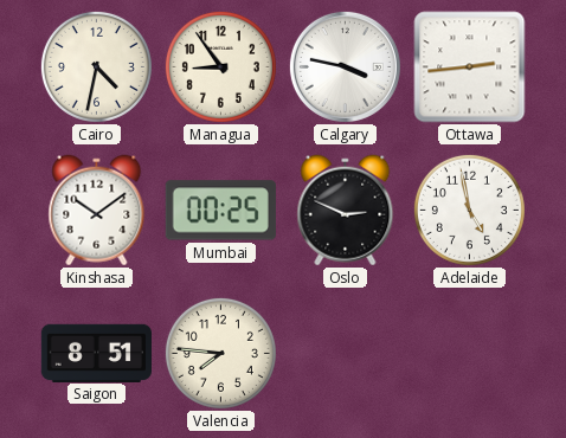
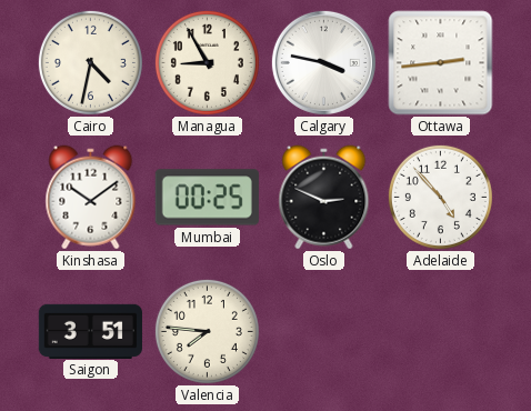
Managua: 8:54 -> 8:55
Adelaide: 4:58 -> 4:53
Saigon: 8:51 -> 3:51
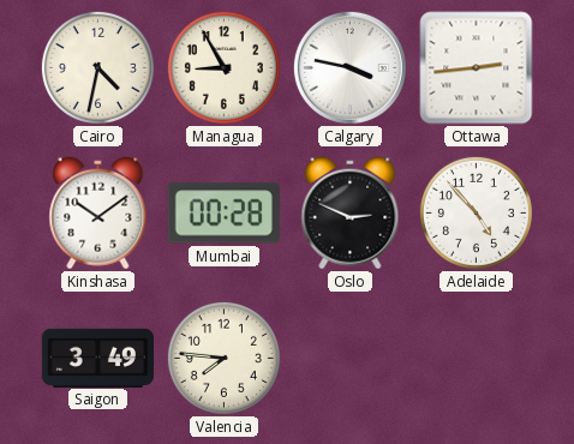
Mumbai: 00:25 -> 00:28
Saigon: 3:51 -> 3:49
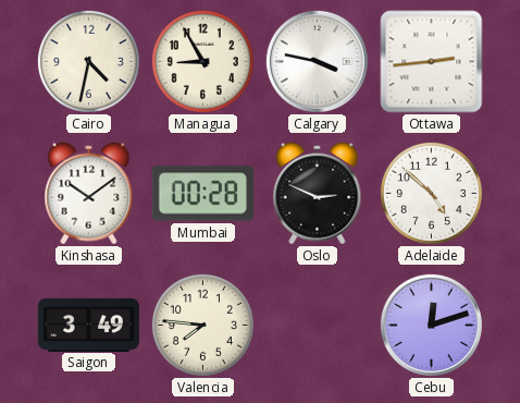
Adelaide: 4:53 -> 4:52
Cebu: none -> 12:12
